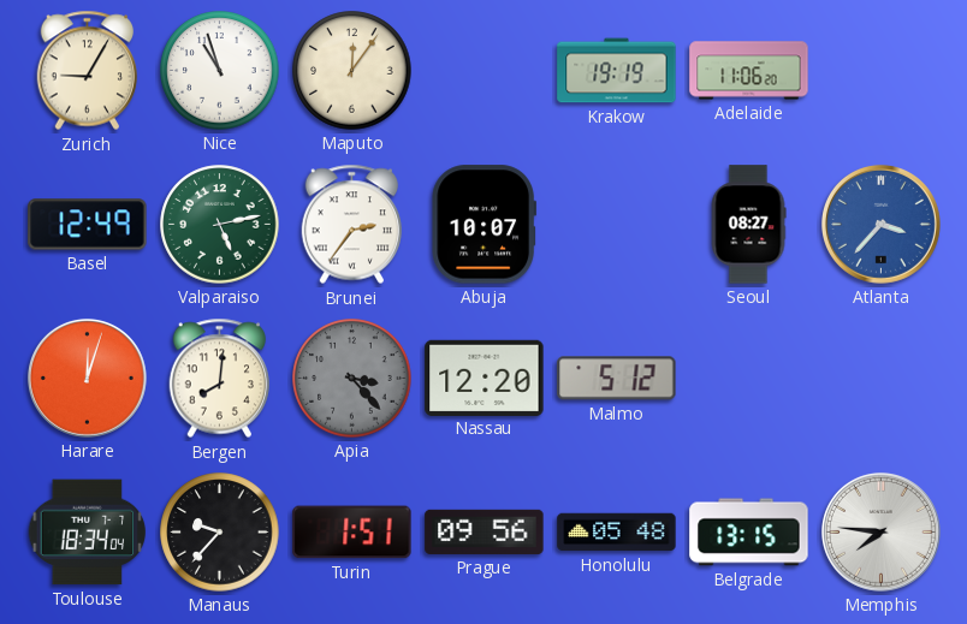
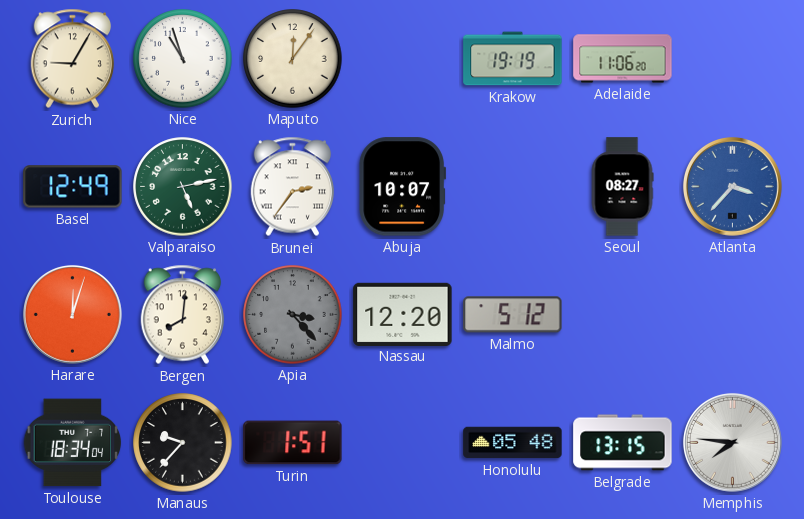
Prague: 09:56 -> none
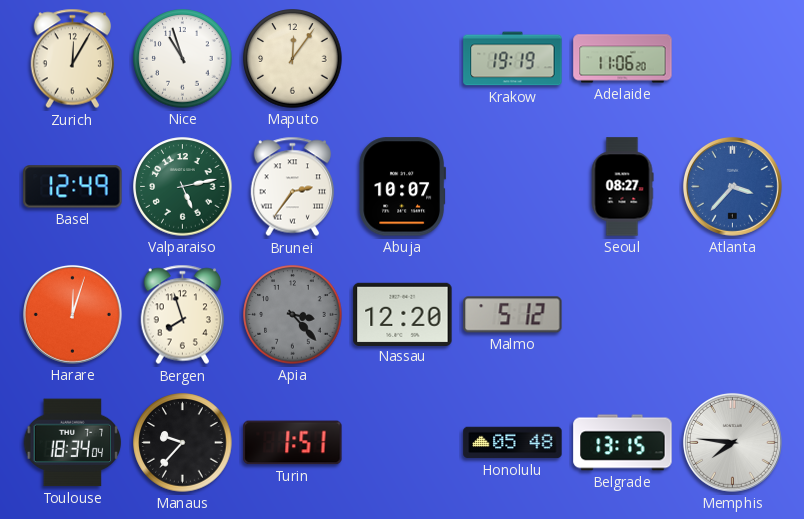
Zurich: 9:05 -> 12:05
Bergen: 8:01 -> 7:57
